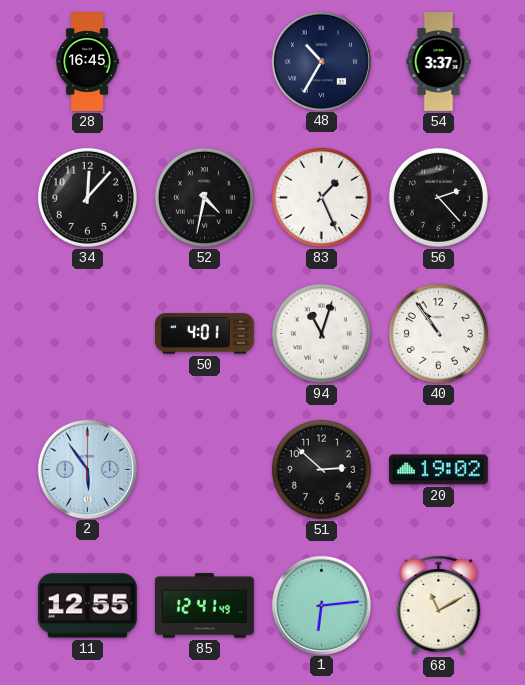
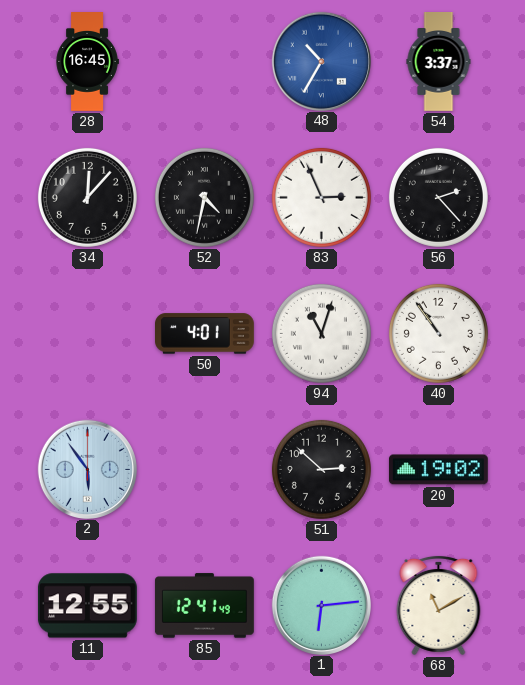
48 dial: navy -> blue
83: 1:26 -> 2:56
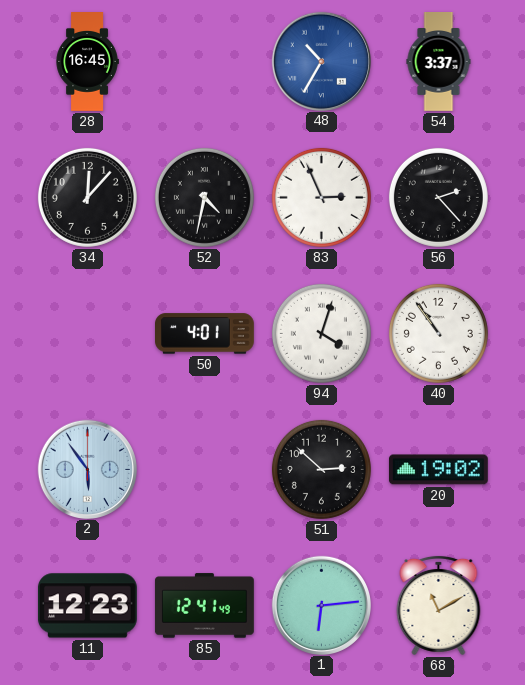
94: 11:03 -> 4:03
11: 12:55 -> 12:23
